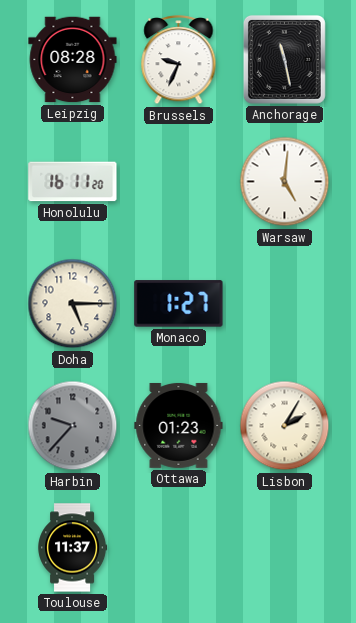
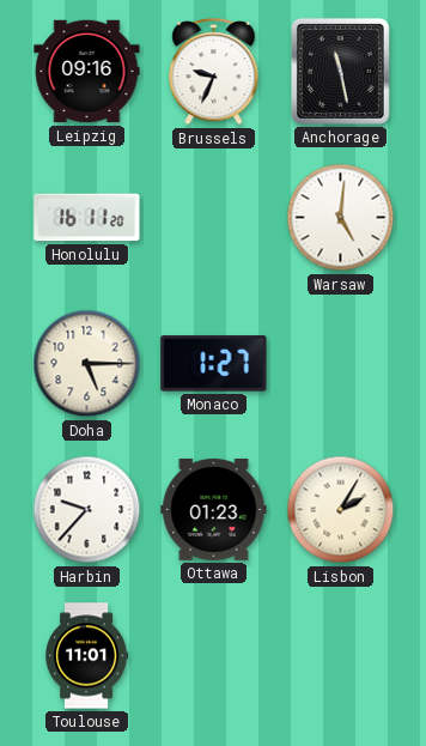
Leipzig: 08:28 -> 09:16
Harbin dial: grey -> white
Toulouse: 11:37 -> 11:01
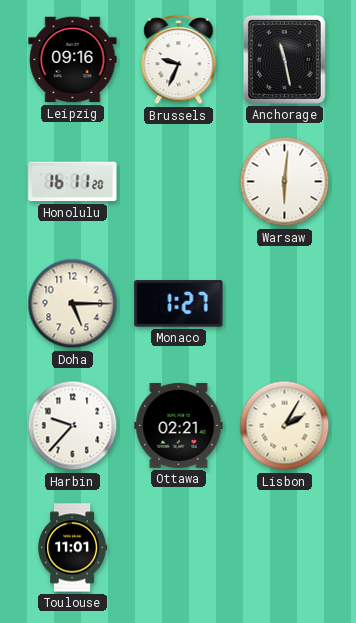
Warsaw: 5:01 -> 6:01
Ottawa: 01:23 -> 02:21
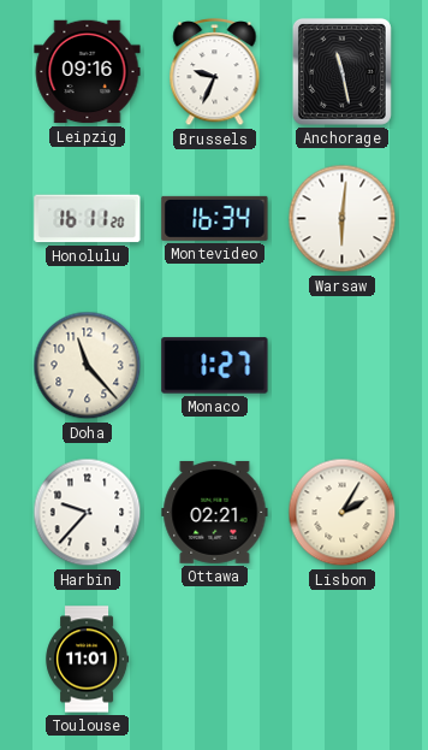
Montevideo: none -> 16:34
Doha: 5:15 -> 11:23
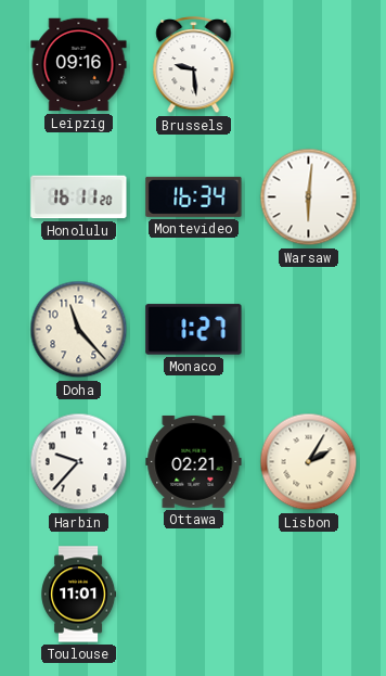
Brussels: 9:34 -> 9:29
Anchorage: 11:28 -> none
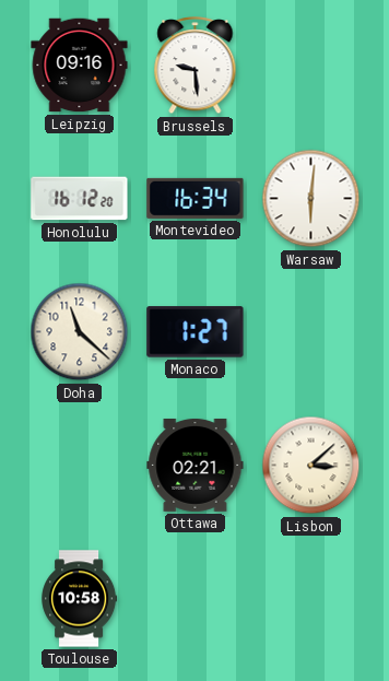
Honolulu: 16:11 -> 16:12
Doha: 11:23 -> 11:22
Harbin: 9:37 -> none
Lisbon: 2:05 -> 3:08
Toulouse: 11:01 -> 10:58
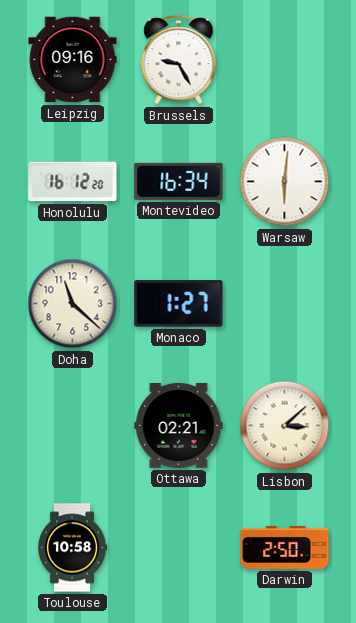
Brussels: 9:29 -> 9:25
Darwin: none -> 2:50
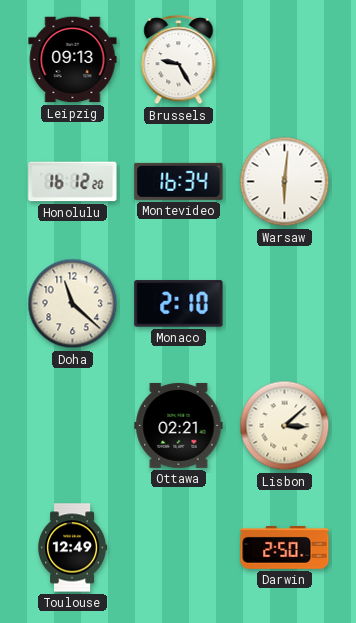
Leipzig: 09:16 -> 09:13
Monaco: 1:27 -> 2:10
Toulouse: 10:58 -> 12:49
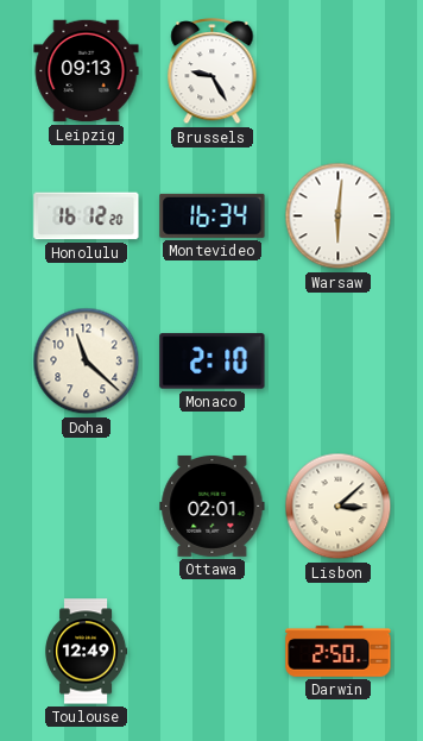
Ottawa: 02:21 -> 02:01
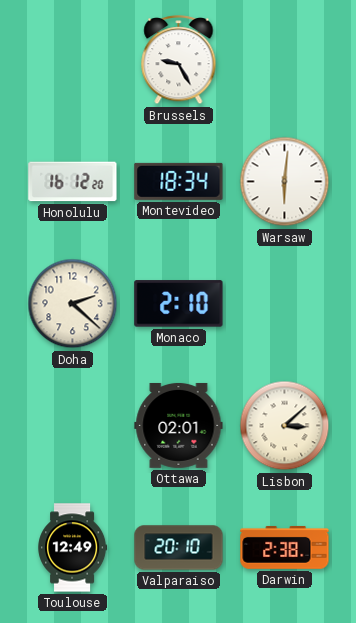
Leipzig: 09:13 -> none
Montevideo: 16:34 -> 18:34
Doha: 11:22 -> 2:22
Valparaiso: none -> 20:10
Darwin: 2:50 -> 2:38
